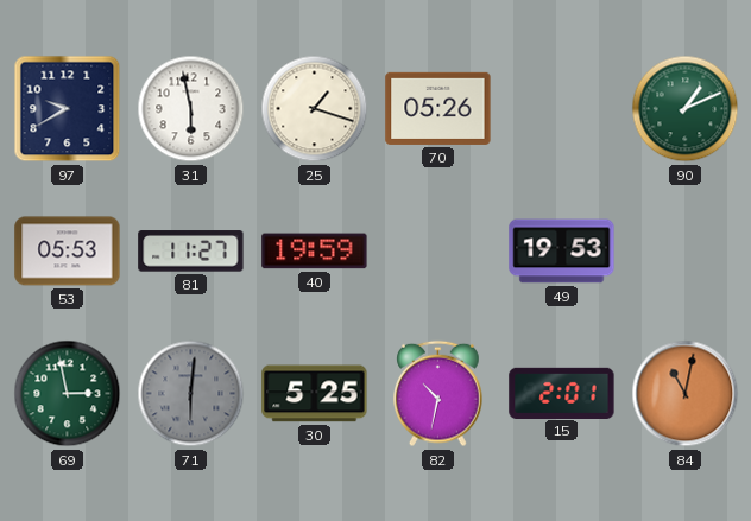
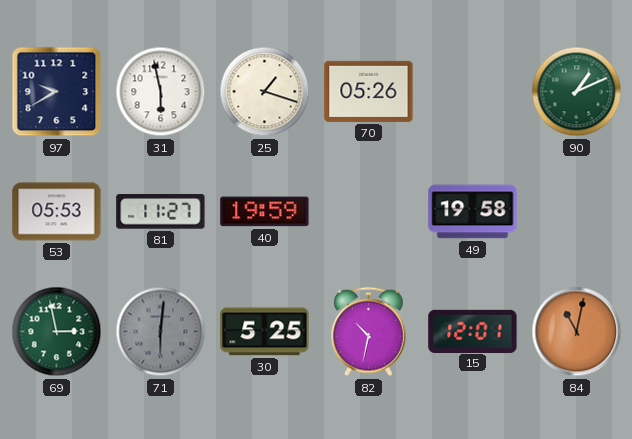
49: 19:53 -> 19:58
15: 2:01 -> 12:01
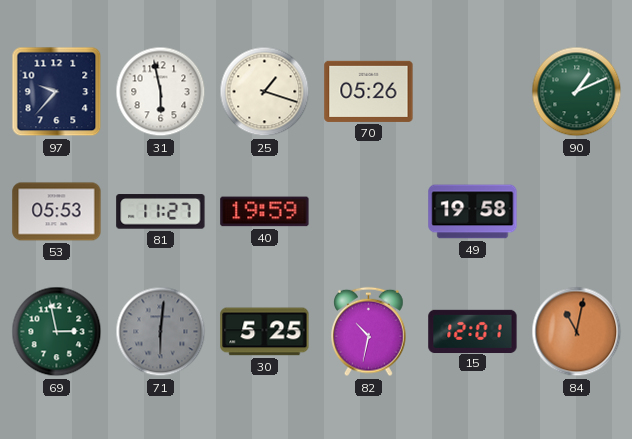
97: 9:40 -> 9:37
